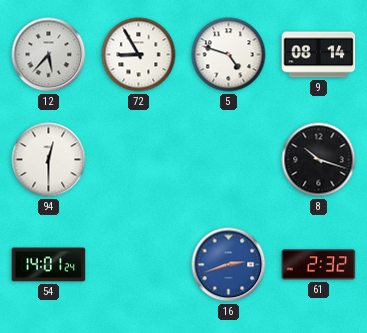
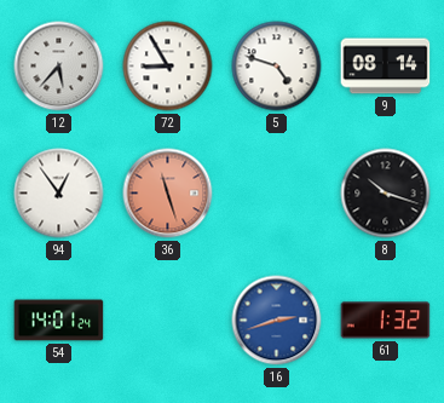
94: 12:30 -> 12:54
36: none -> 11:27
61: 2:32 -> 1:32
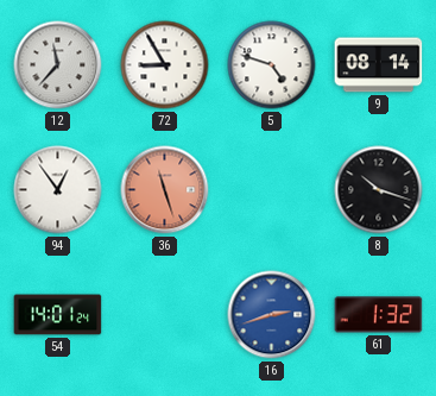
12: 5:37 -> 11:37
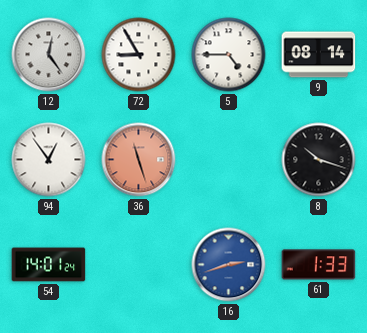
12: 11:37 -> 12:24
5: 4:48 -> 4:45
61: 1:32 -> 1:33
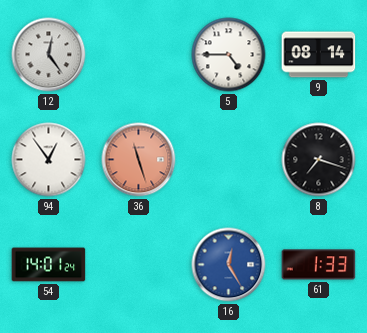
72: 8:55 -> none
8: 10:18 -> 7:18
16: 2:42 -> 12:25
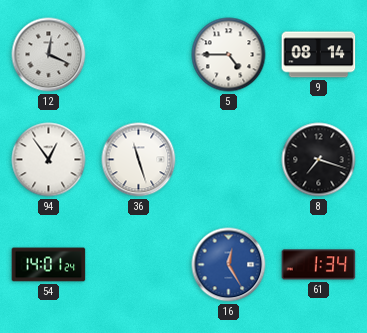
12: 12:24 -> 12:19
36 dial: salmon -> white
61: 1:33 -> 1:34
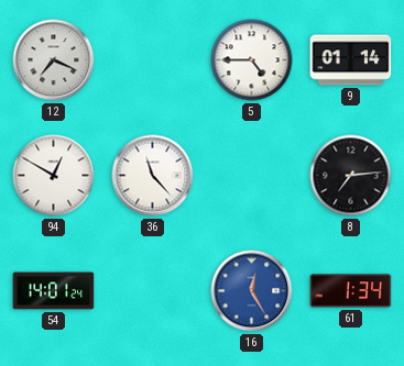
12: 12:19 -> 7:19
9: 08:14 -> 01:14
94: 12:54 -> 12:50
36: 11:27 -> 11:23
8: 7:18 -> 7:14
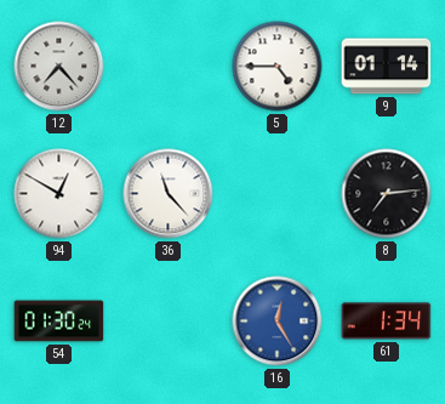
12: 7:19 -> 7:23
54: 14:01 -> 01:30
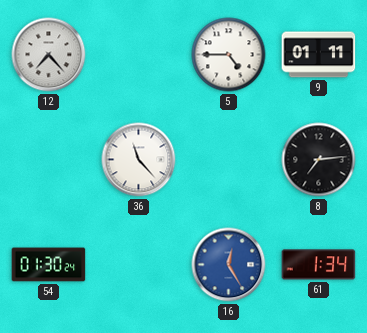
9: 01:14 -> 01:11
94: 12:50 -> none
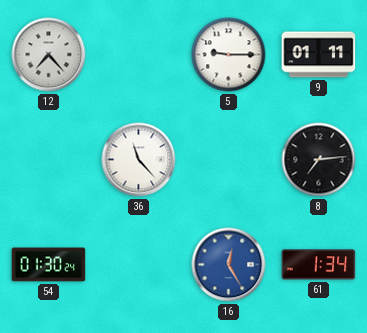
5: 4:45 -> 9:15
